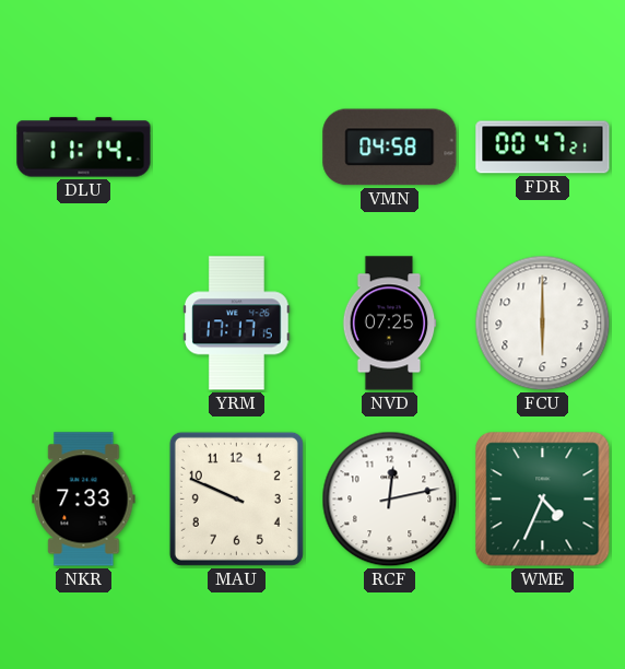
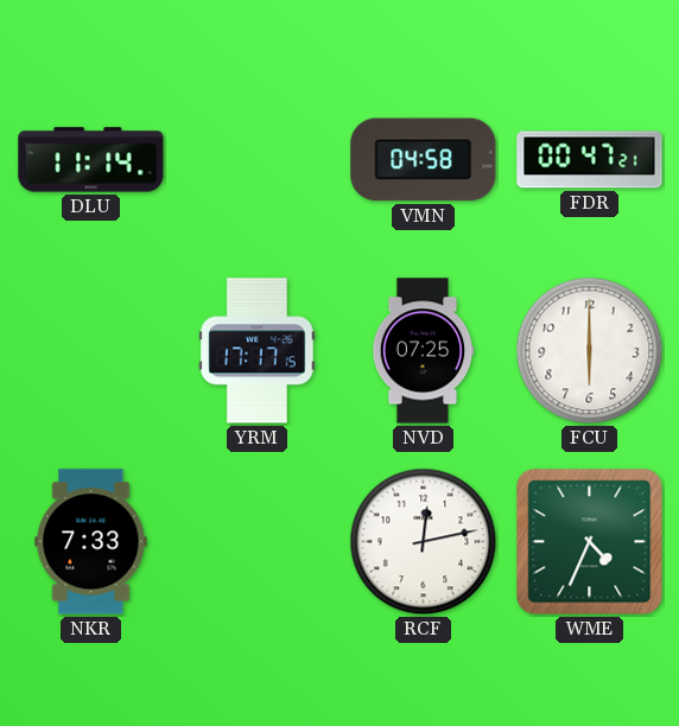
MAU: 9:49 -> none
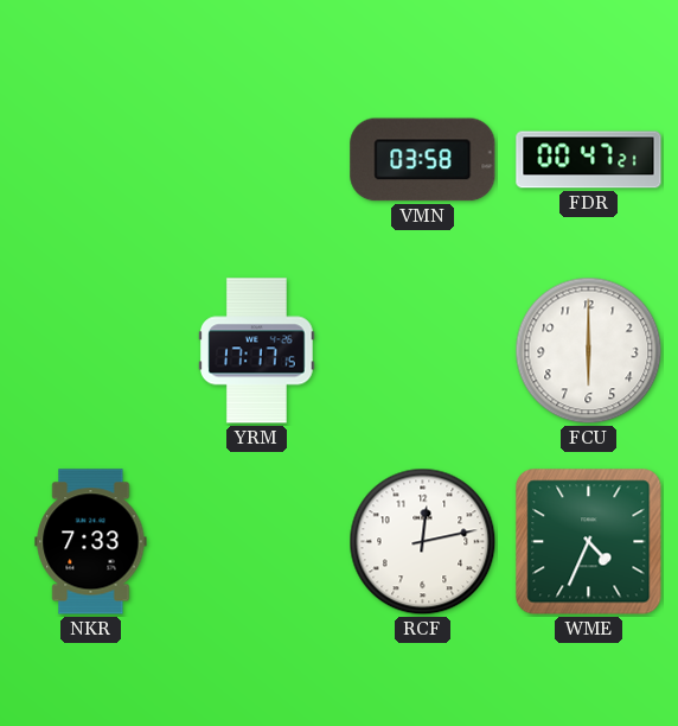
DLU: 11:14 -> none
VMN: 04:58 -> 03:58
NVD: 07:25 -> none
